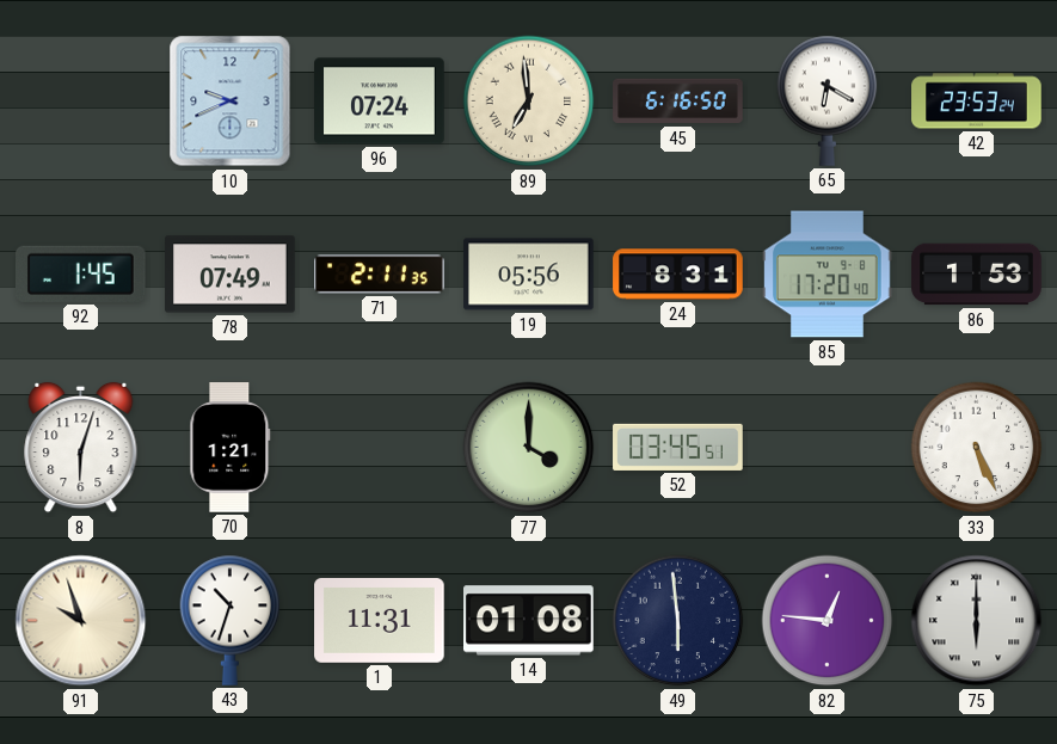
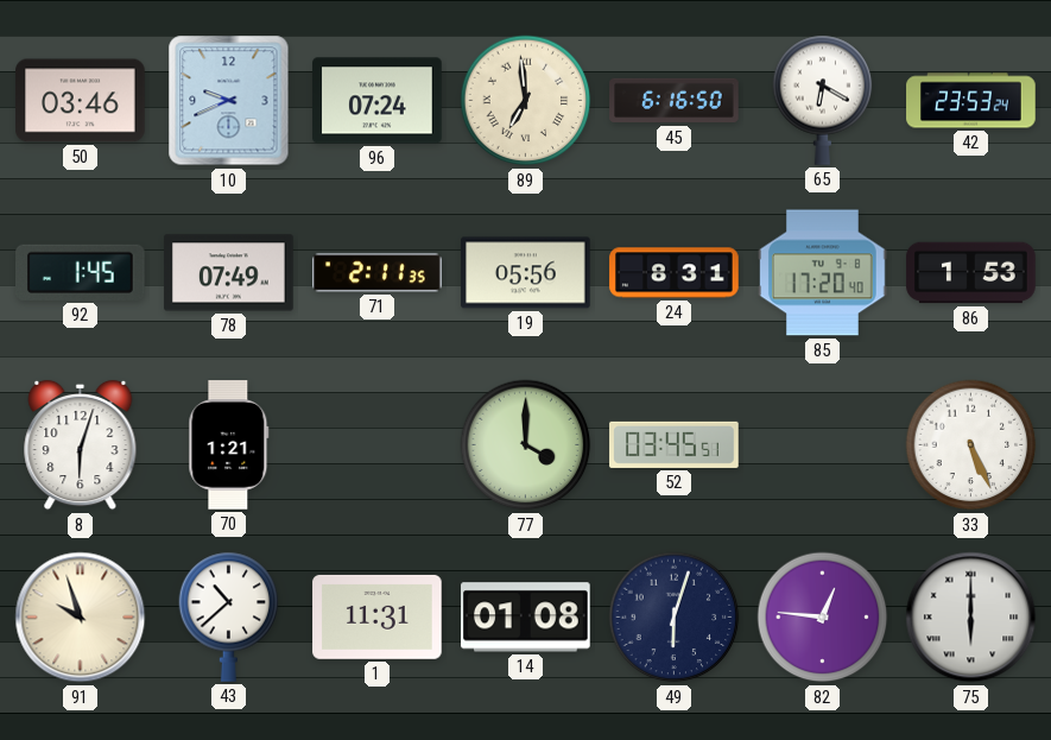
50: none -> 03:46
43: 10:33 -> 10:38
49: 5:59 -> 6:03
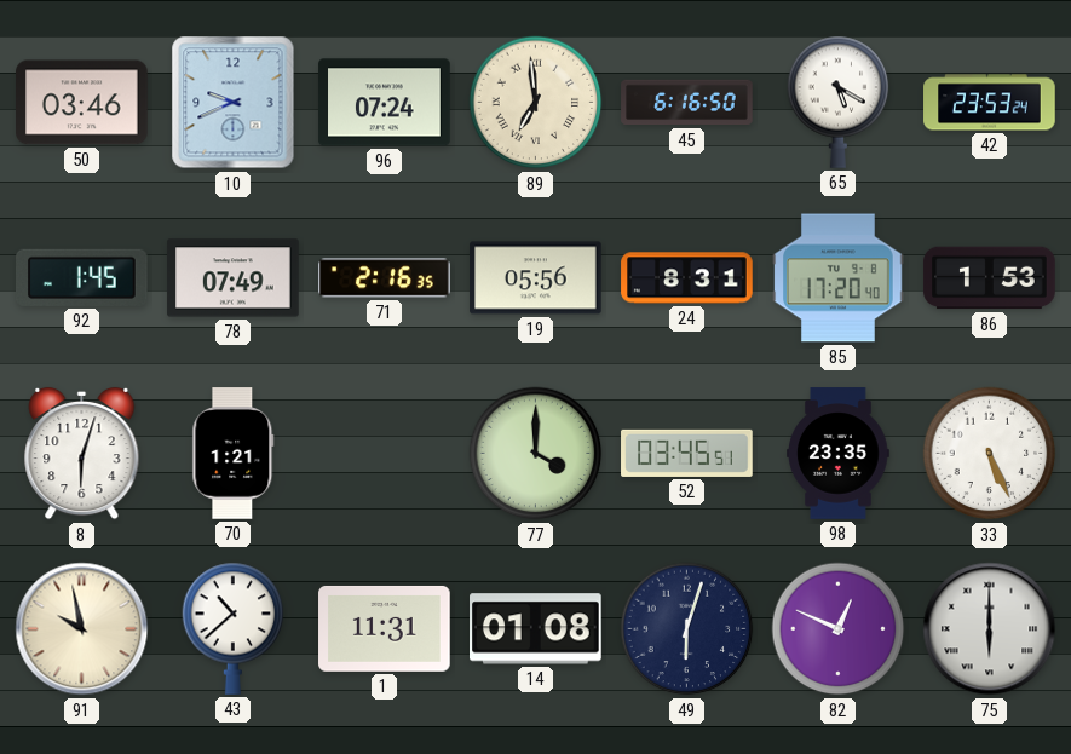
65: 6:20 -> 5:20
71: 2:11 -> 2:16
98: none -> 23:35
91: 9:57 -> 9:58
82: 12:46 -> 12:49
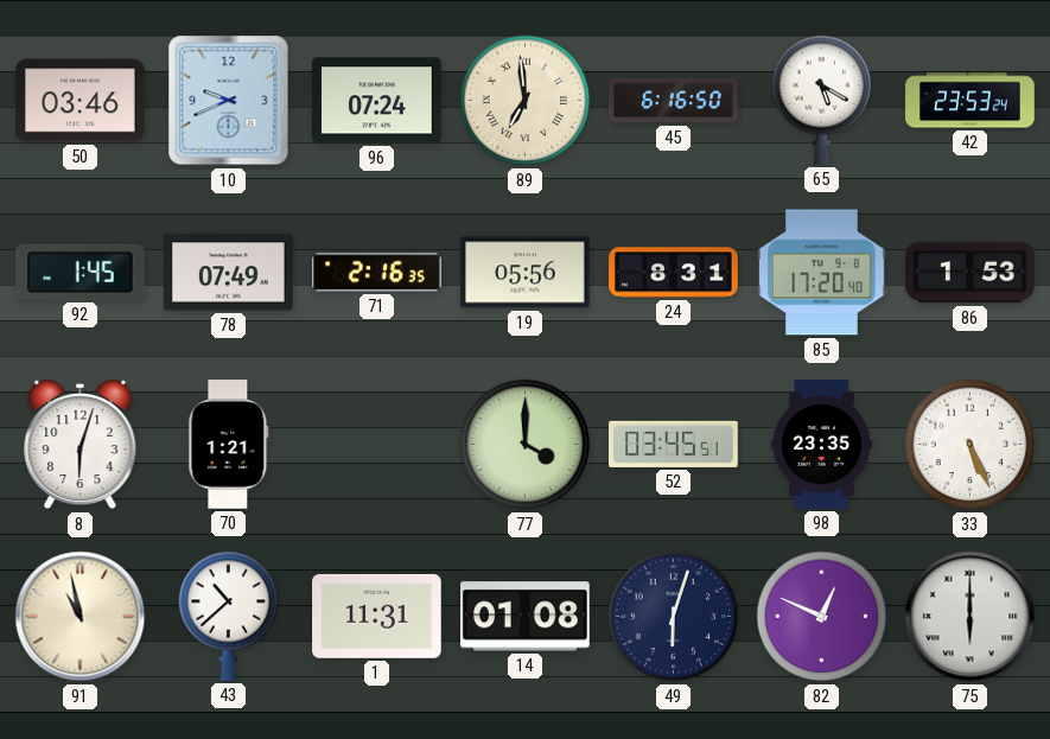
91: 9:58 -> 10:58
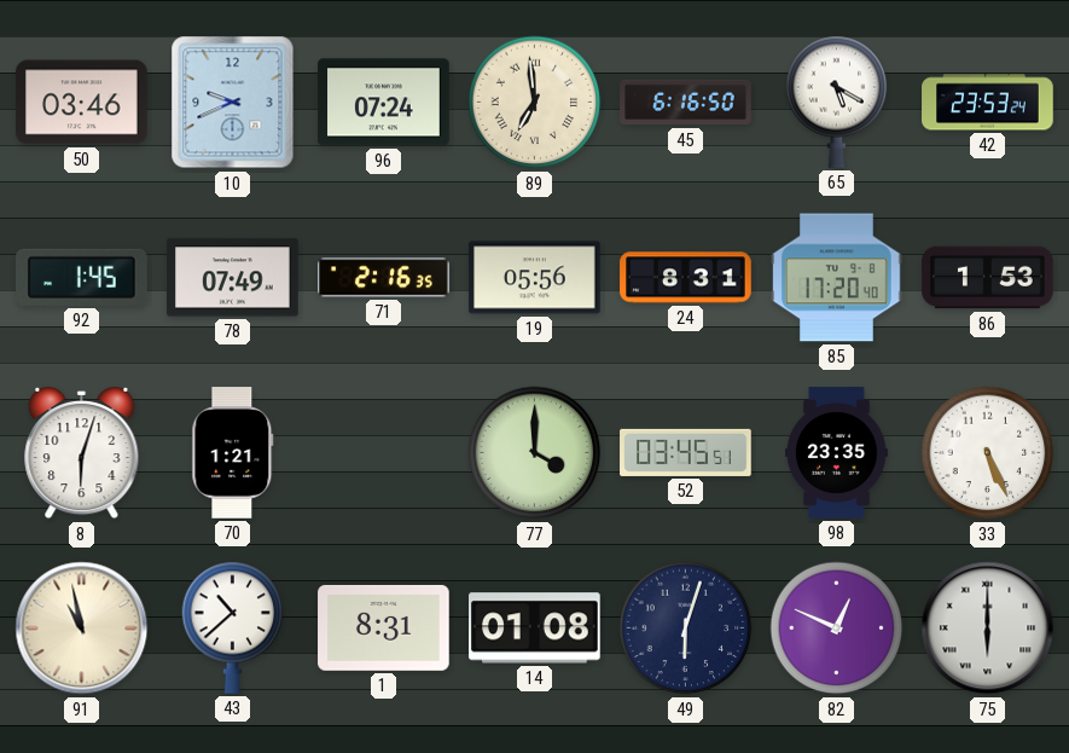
1: 11:31 -> 8:31
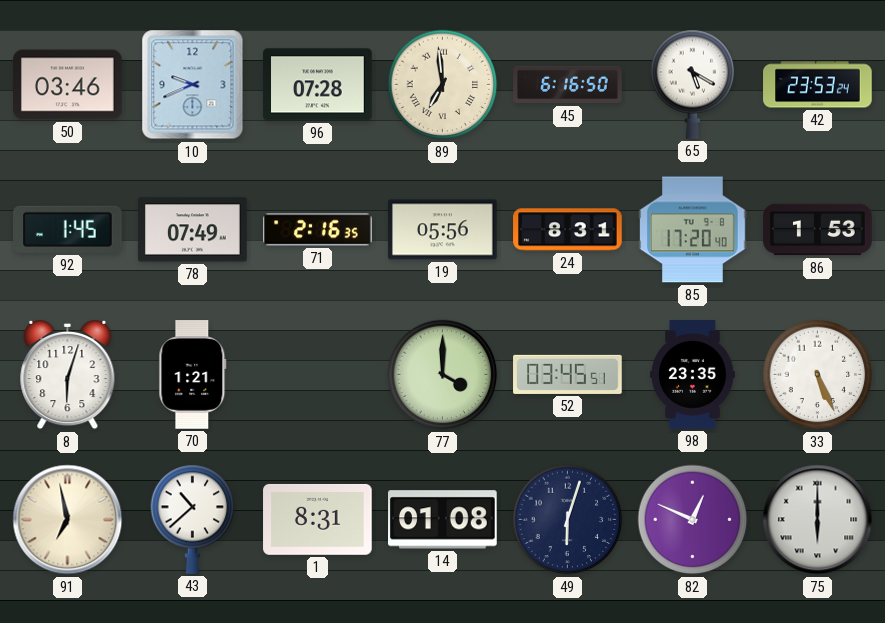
96: 07:24 -> 07:28
91: 10:58 -> 6:58
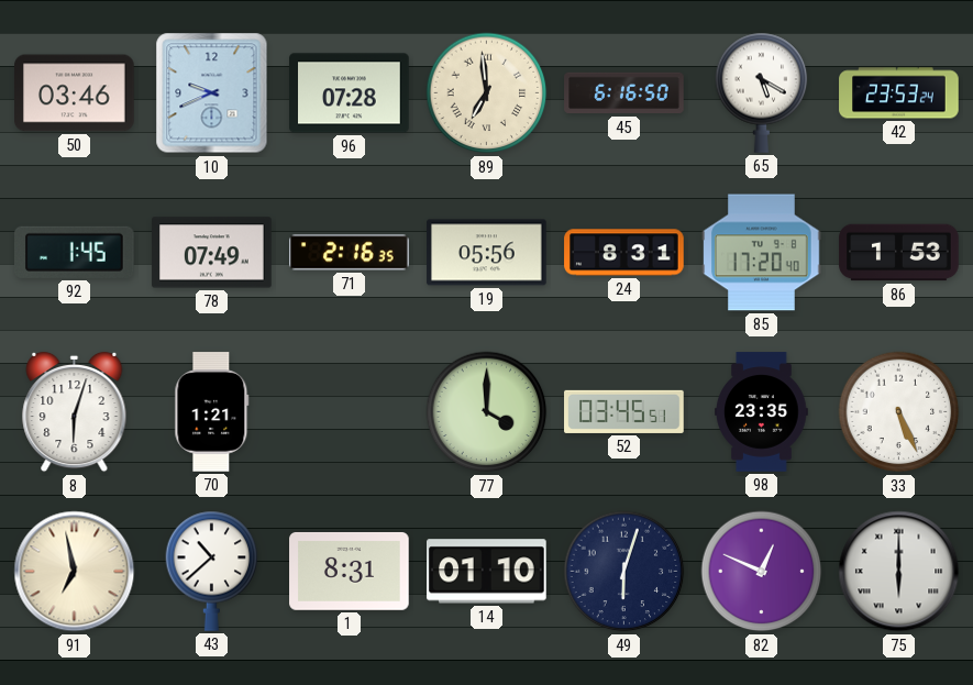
14: 01:08 -> 01:10
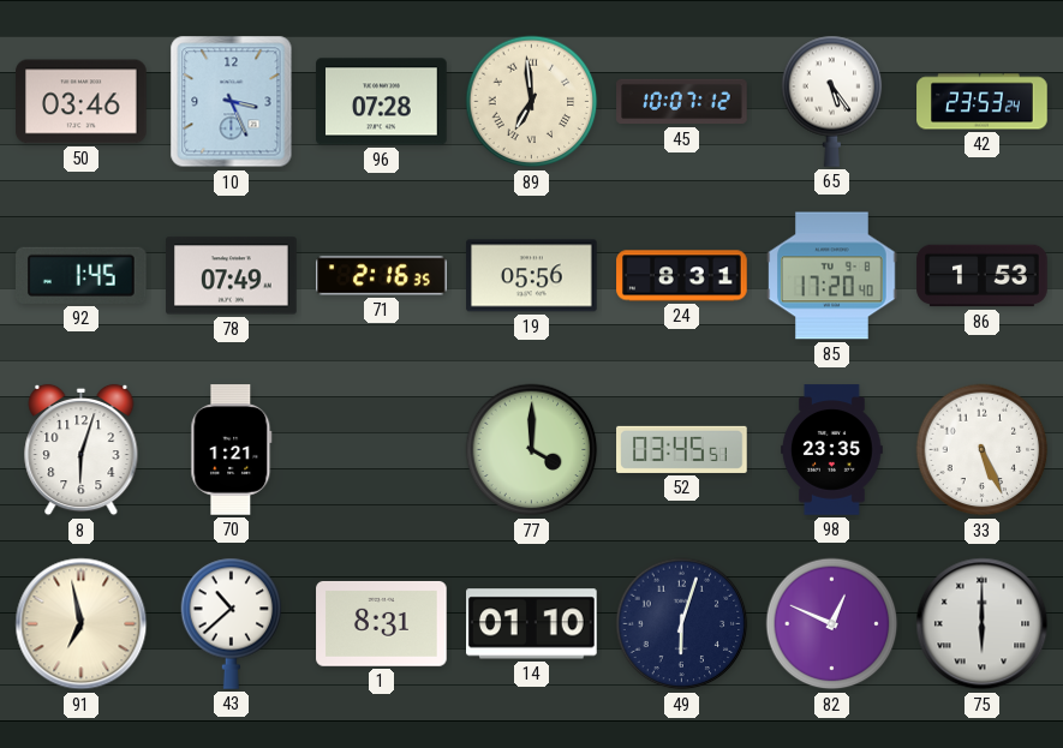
10: 9:41 -> 3:26
45: 6:16 -> 10:07
65: 5:20 -> 5:24
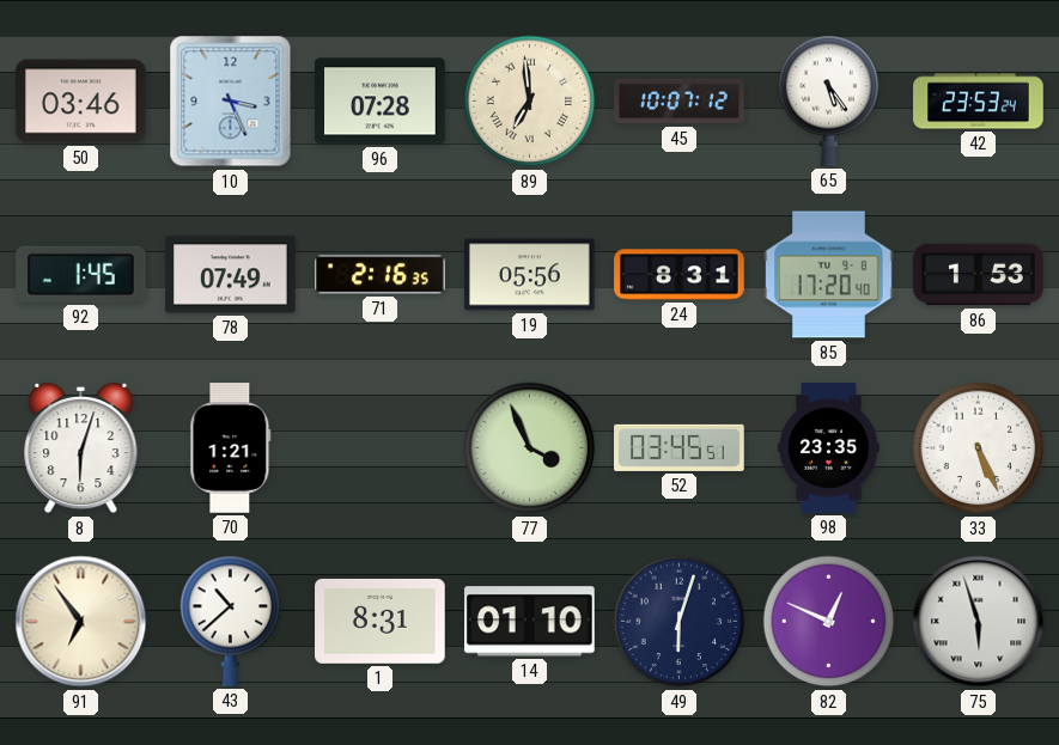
77: 4:00 -> 3:56
91: 6:58 -> 6:54
75: 6:00 -> 5:57
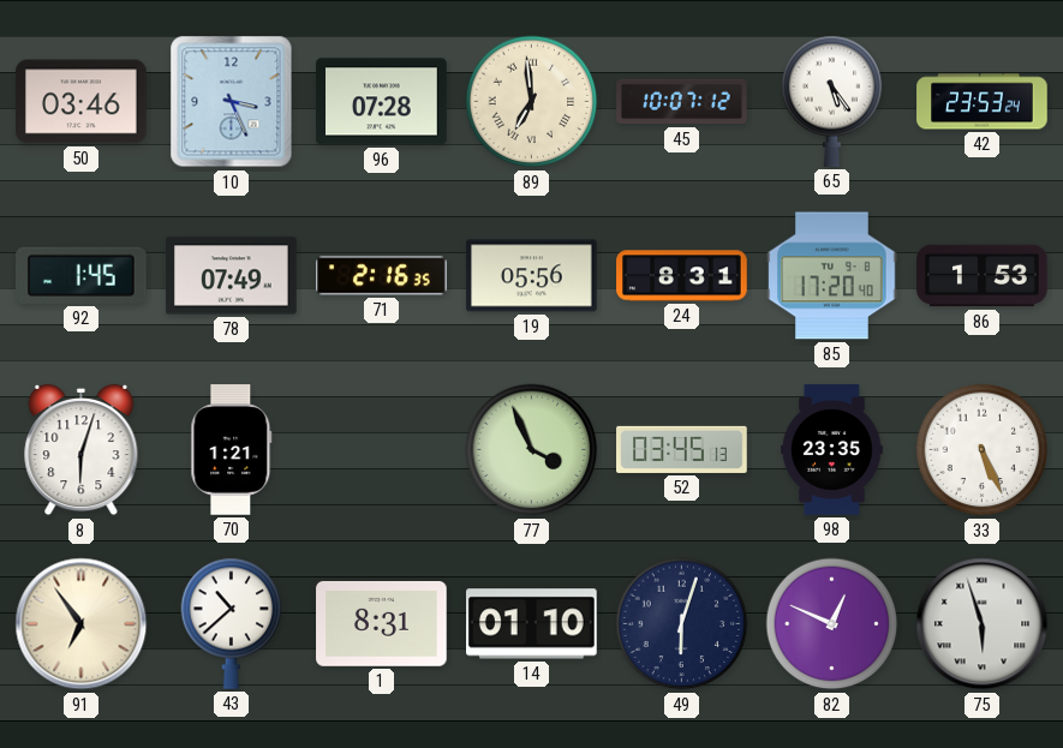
52: 03:45:51 -> 03:45:13
